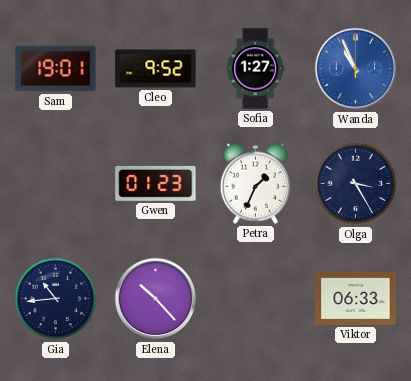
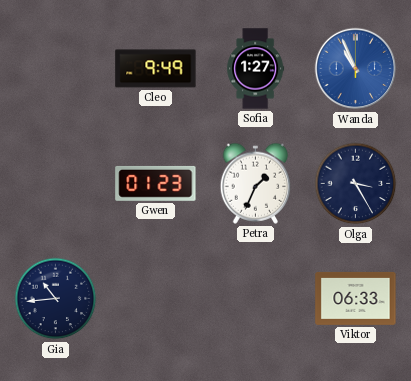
Sam: 19:01 -> none
Cleo: 9:52 -> 9:49
Elena: 10:23 -> none
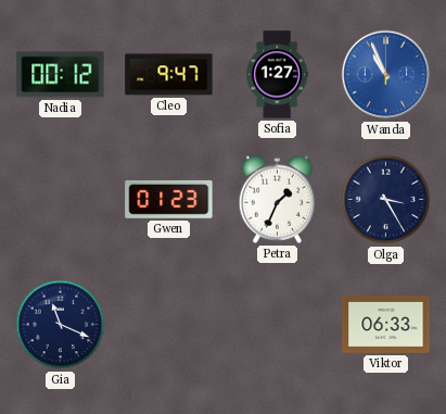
Nadia: none -> 00:12
Cleo: 9:49 -> 9:47
Gia: 10:44 -> 11:19
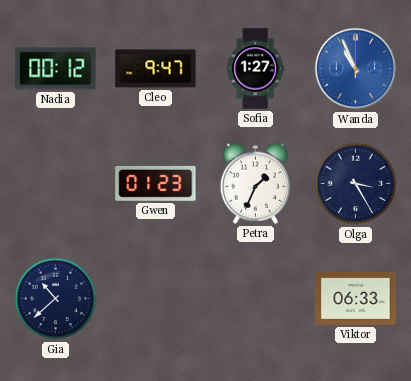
Gia: 11:19 -> 10:38
